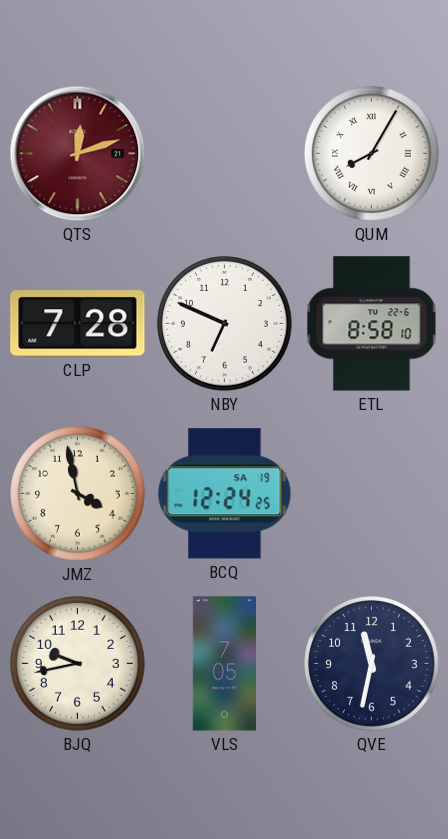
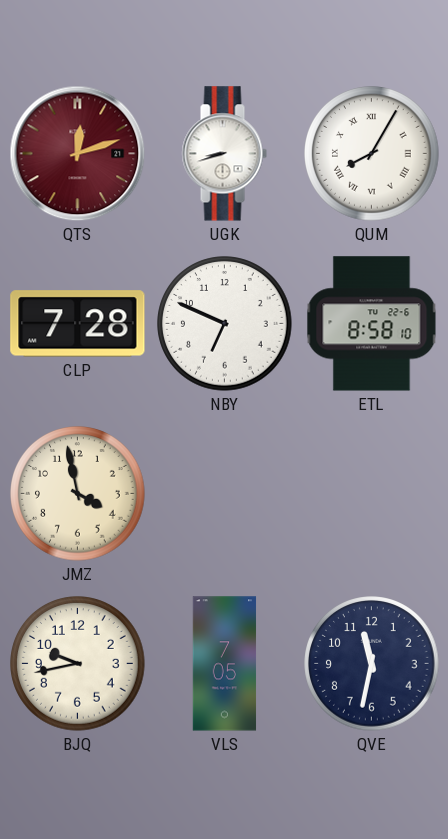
UGK: none -> 8:42
BCQ: 12:24 -> none
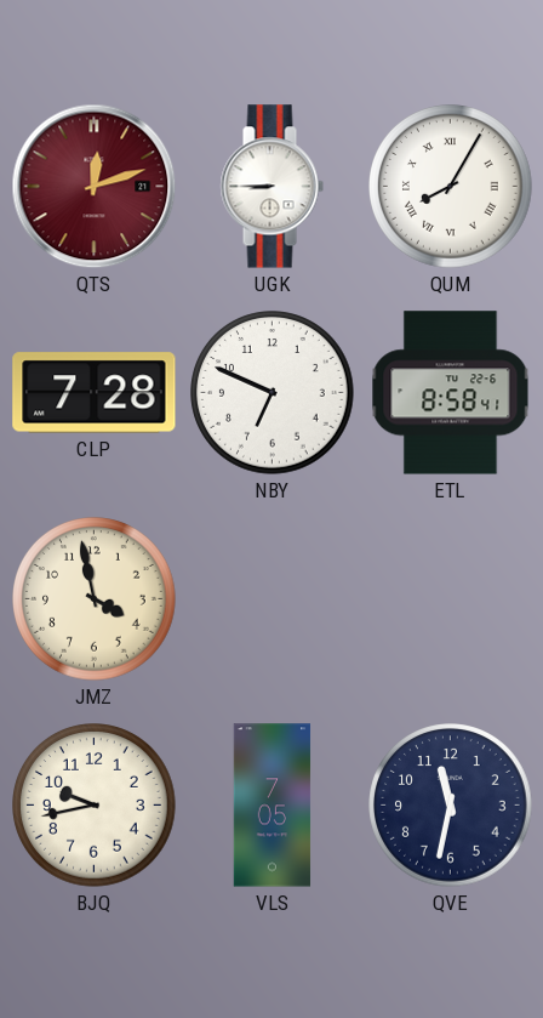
UGK: 8:42 -> 8:45
ETL: 8:58:10 -> 8:58:41
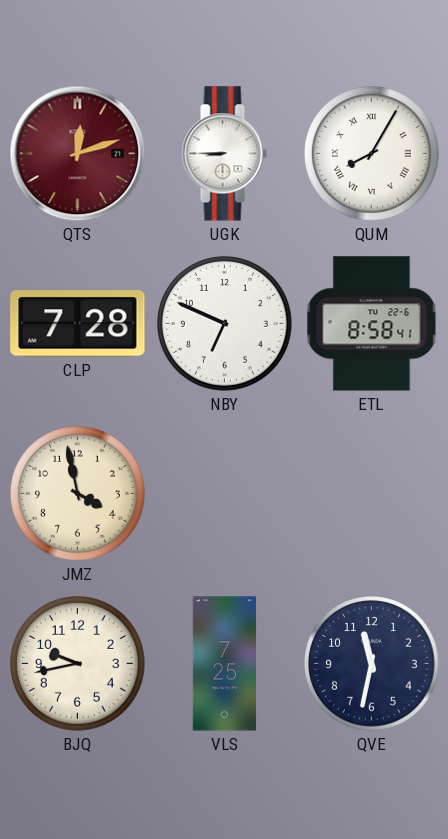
VLS: 7:05 -> 7:25
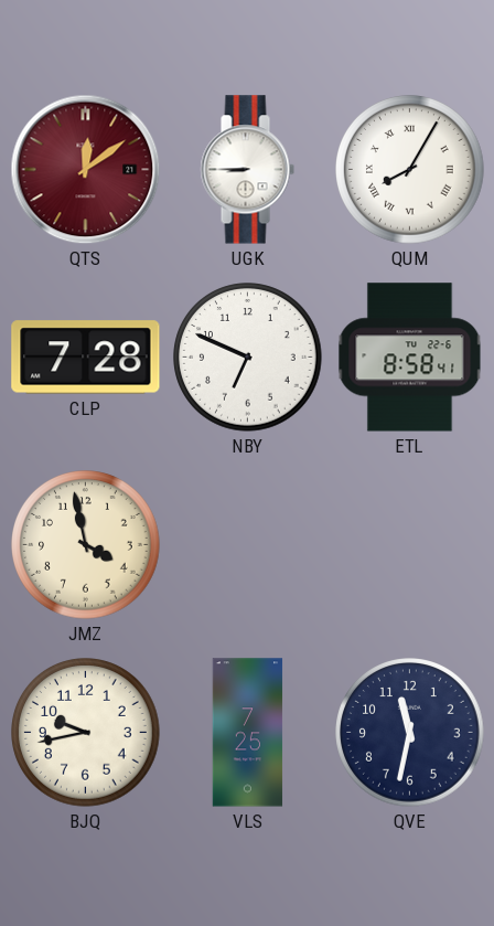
QTS: 12:12 -> 12:09
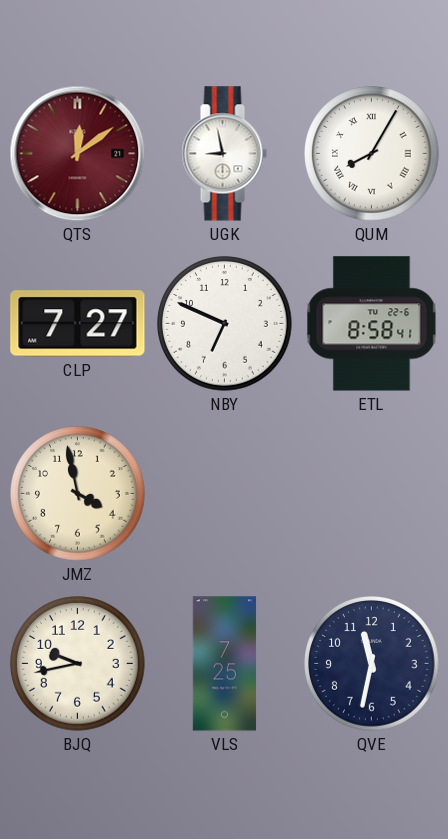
UGK: 8:45 -> 8:58
CLP: 7:28 -> 7:27
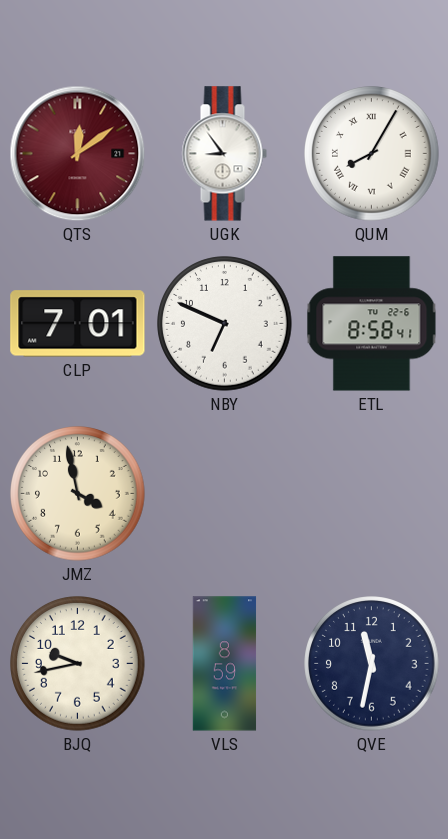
UGK: 8:58 -> 8:54
CLP: 7:27 -> 7:01
VLS: 7:25 -> 8:59
